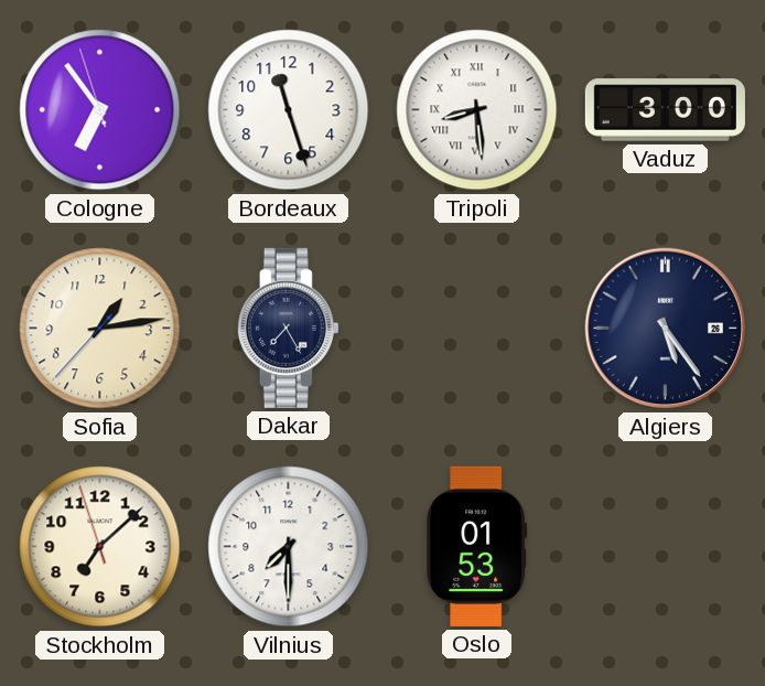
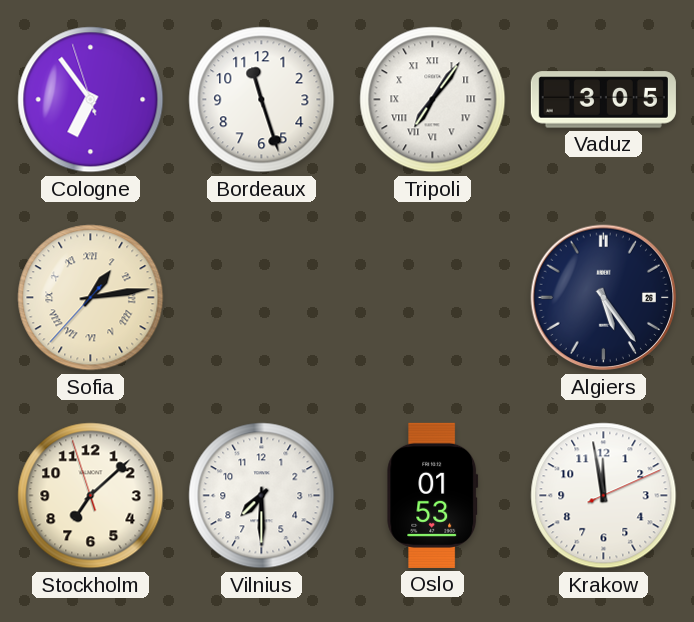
Tripoli: 8:29 -> 7:06
Vaduz: 3:00 -> 3:05
Sofia numerals: Arabic -> Roman
Dakar: 7:25 -> none
Krakow: none -> 11:58
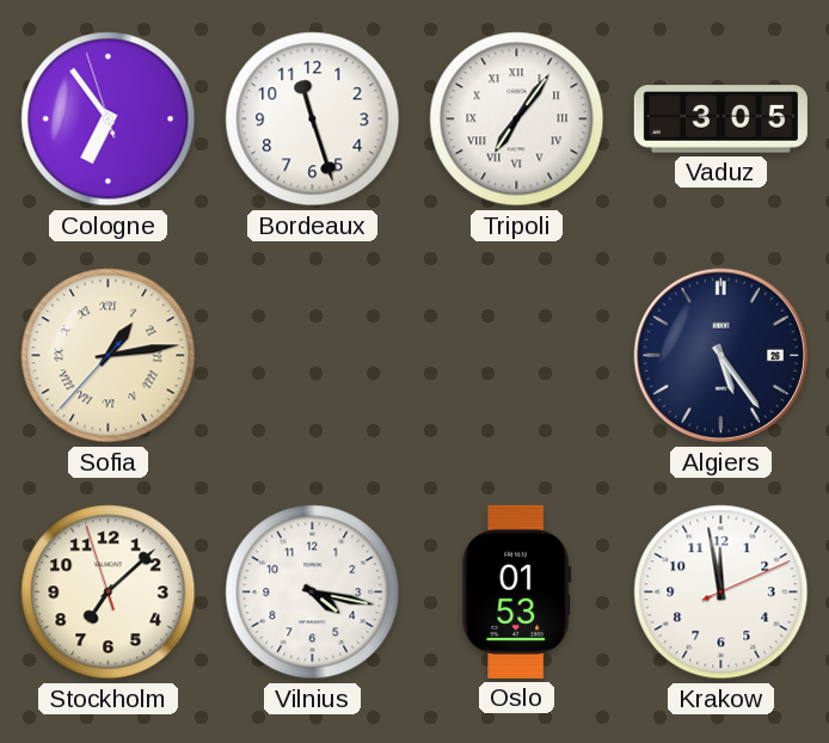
Vilnius: 7:30 -> 4:17
